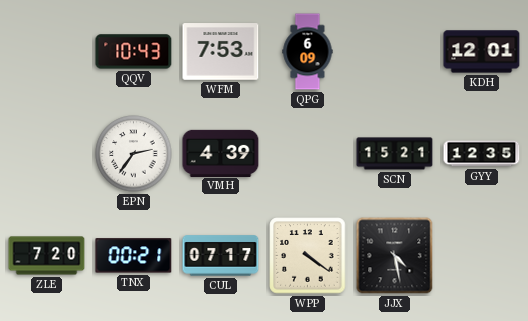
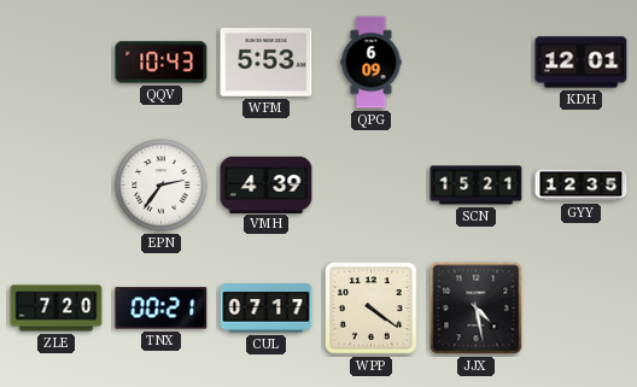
WFM: 7:53 -> 5:53
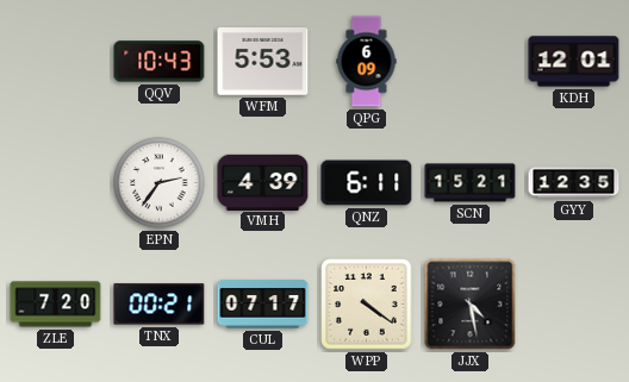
QNZ: none -> 6:11
